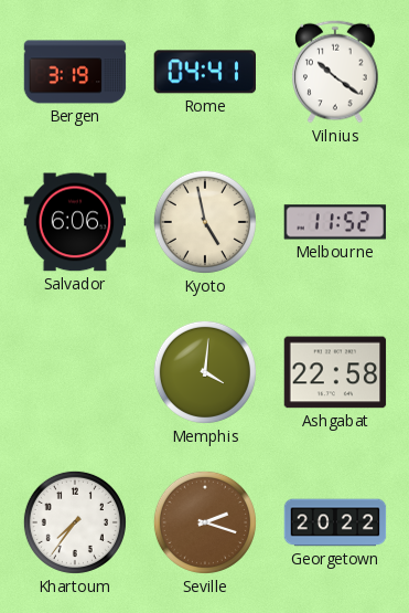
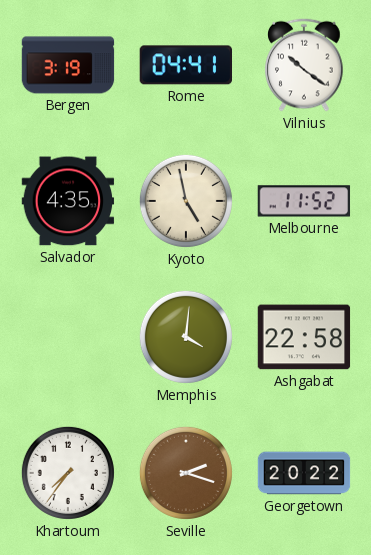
Salvador: 6:06 -> 4:35
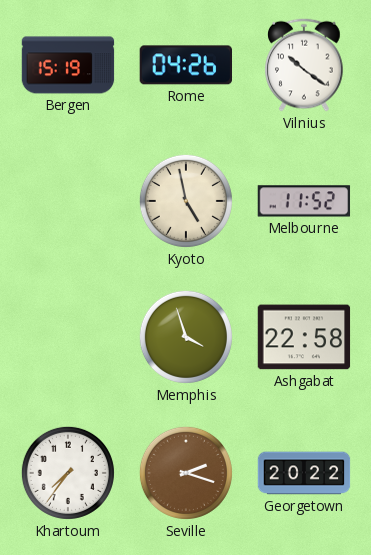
Bergen: 3:19 -> 15:19
Rome: 04:41 -> 04:26
Salvador: 4:35 -> none
Memphis: 4:01 -> 3:57
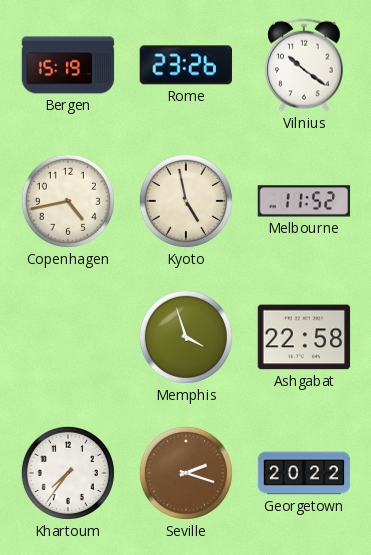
Rome: 04:26 -> 23:26
Copenhagen: none -> 4:43
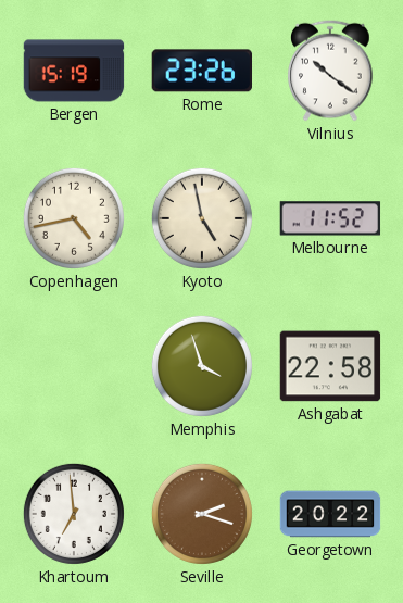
Khartoum: 7:36 -> 6:59
